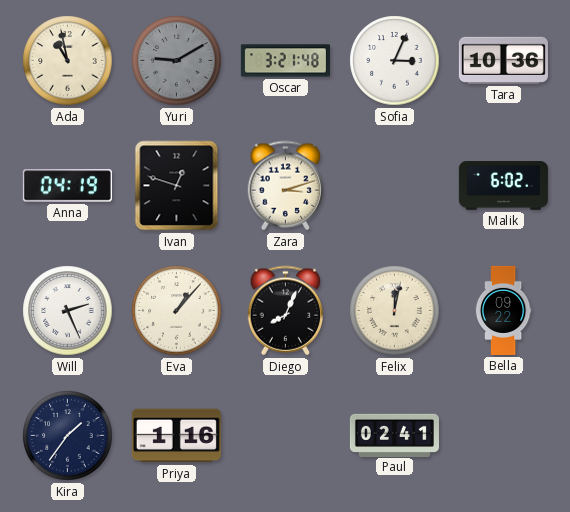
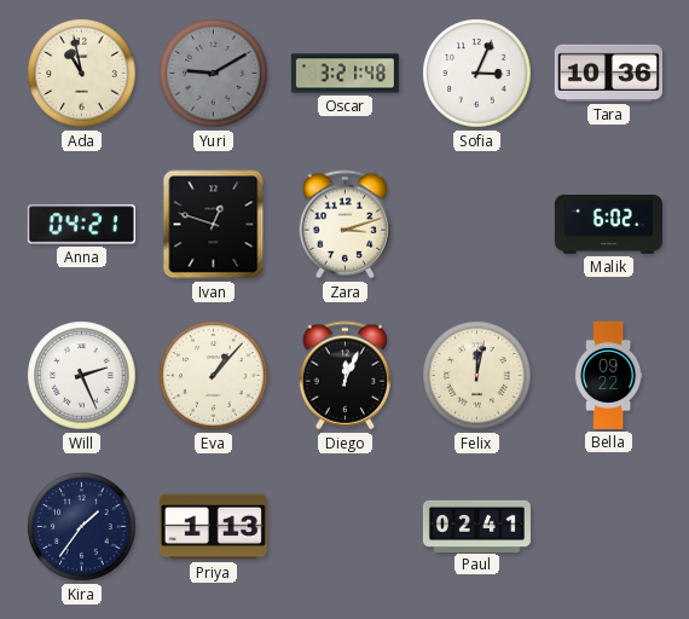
Anna: 04:19 -> 04:21
Diego: 8:04 -> 12:04
Priya: 1:16 -> 1:13
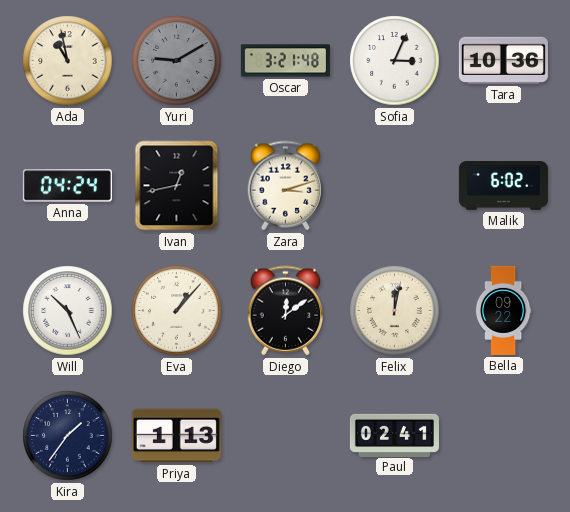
Anna: 04:21 -> 04:24
Ivan: 12:48 -> 12:43
Will: 2:26 -> 10:26
Diego: 12:04 -> 12:09
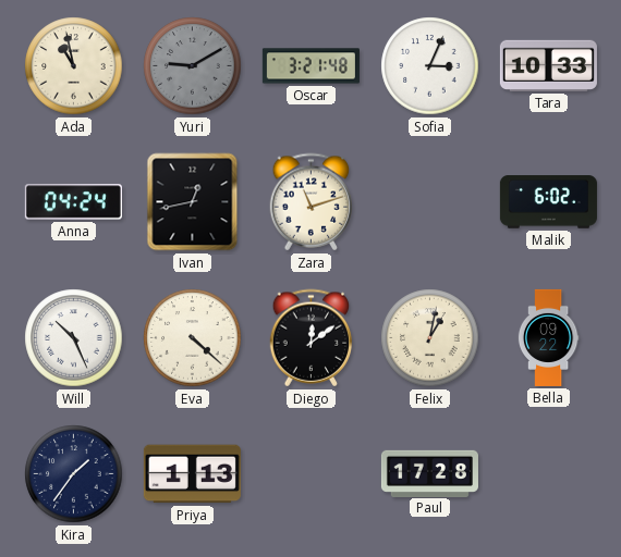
Tara: 10:36 -> 10:33
Zara: 3:12 -> 11:12
Eva: 1:07 -> 4:22
Felix: 12:02 -> 1:02
Paul: 02:41 -> 17:28
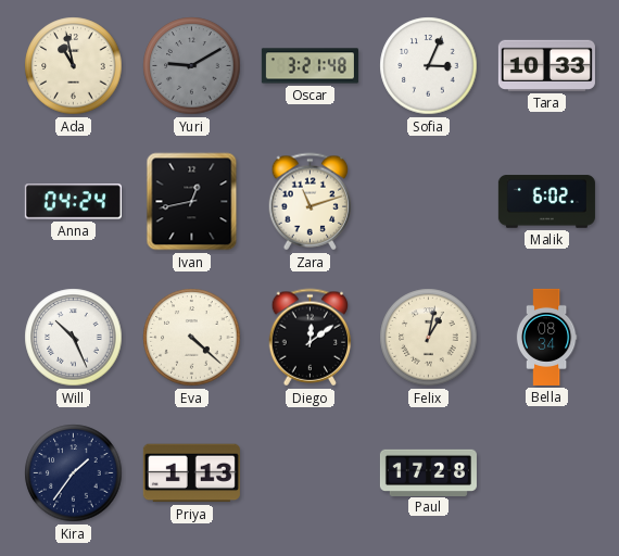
Bella: 09:22 -> 08:34
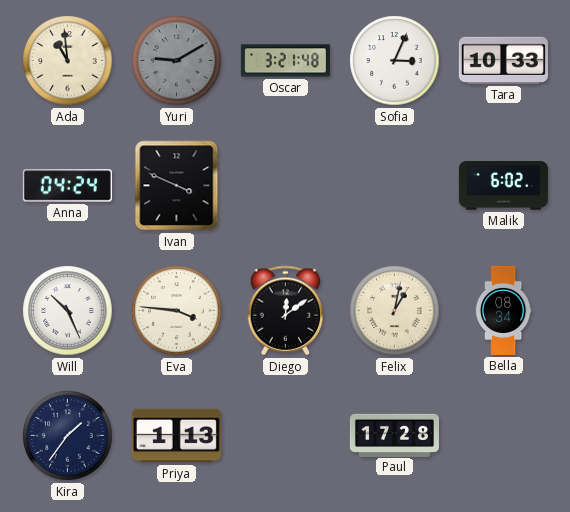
Ada: 10:58 -> 10:59
Ivan: 12:43 -> 3:49
Zara: 11:12 -> none
Eva: 4:22 -> 3:46
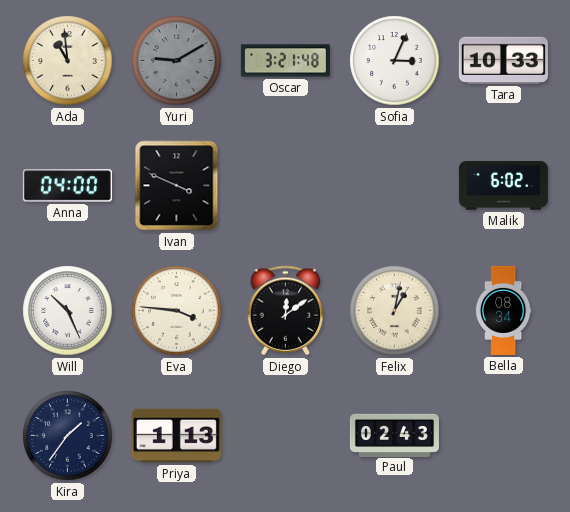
Anna: 04:24 -> 04:00
Paul: 17:28 -> 02:43
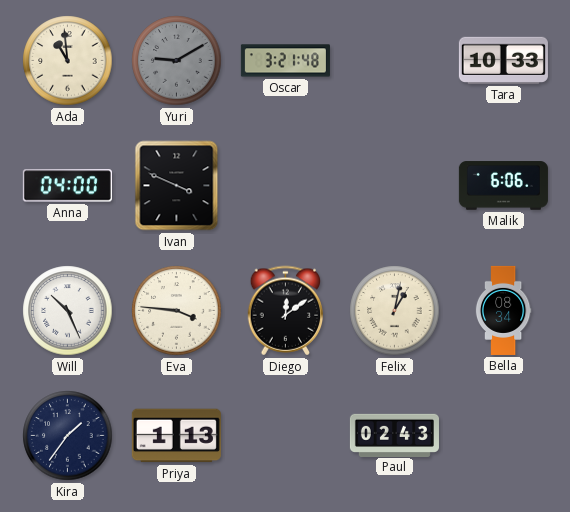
Sofia: 3:04 -> none
Malik: 6:02 -> 6:06
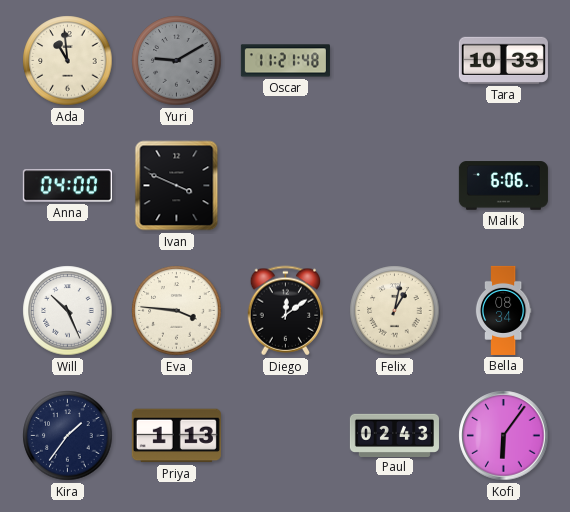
Oscar: 3:21 -> 11:21
Kofi: none -> 6:06
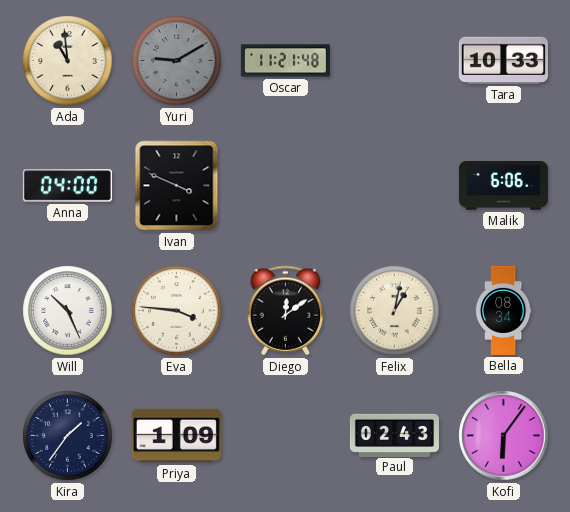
Priya: 1:13 -> 1:09
